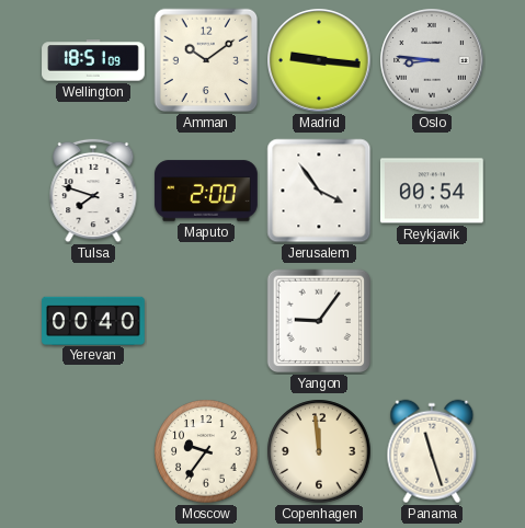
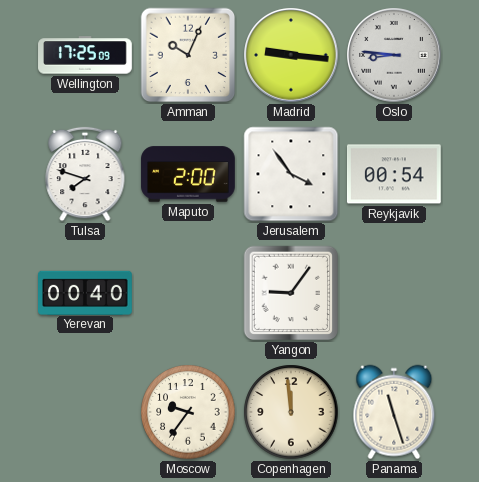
Wellington: 18:51 -> 17:25
Amman: 10:09 -> 10:04
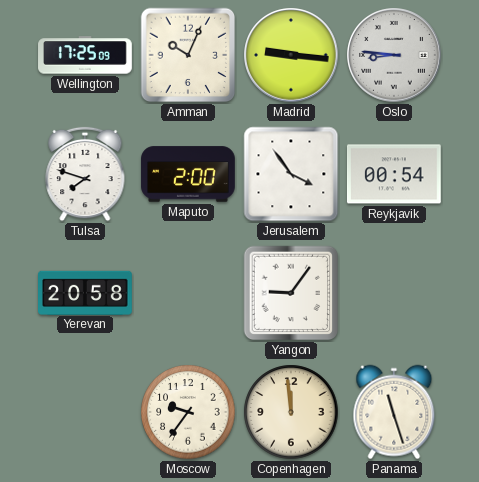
Yerevan: 00:40 -> 20:58
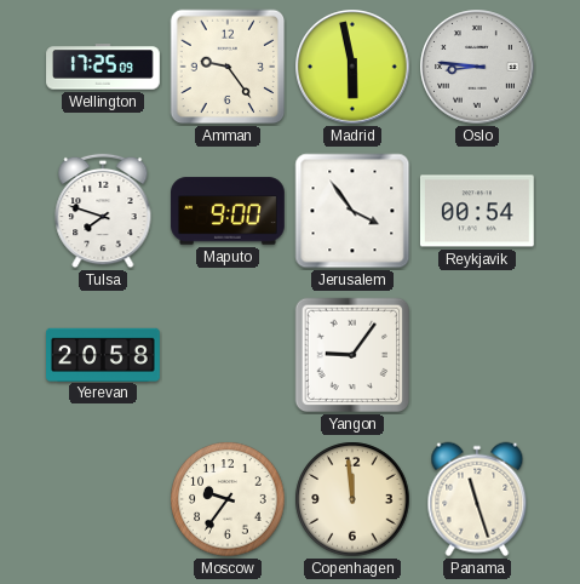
Amman: 10:04 -> 9:24
Madrid: 9:16 -> 5:58
Maputo: 2:00 -> 9:00
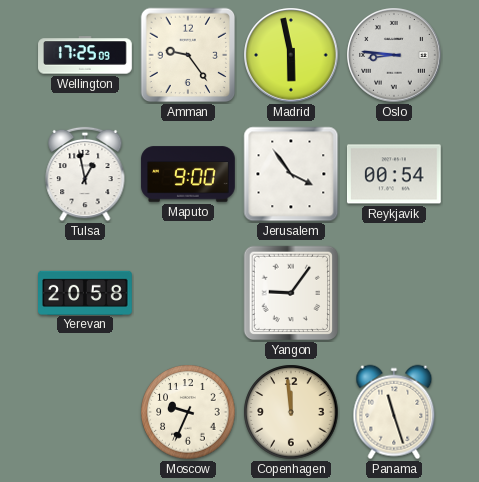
Tulsa: 7:48 -> 12:58
Moscow: 9:36 -> 9:34
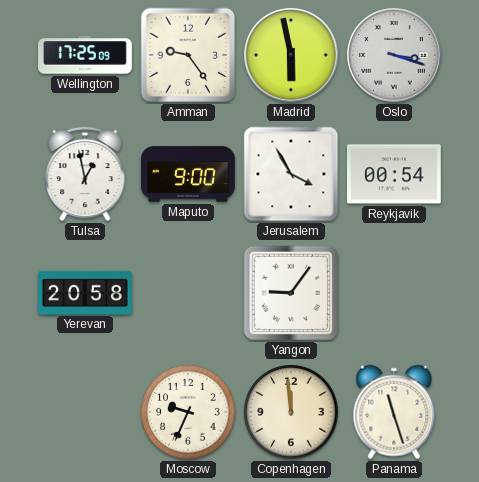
Oslo: 8:46 -> 3:18
Jerusalem: 3:54 -> 3:55
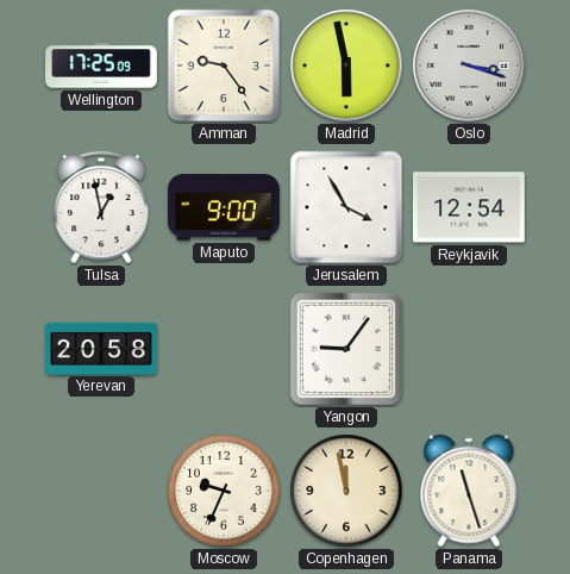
Reykjavik: 00:54 -> 12:54
Copenhagen: 11:59 -> 11:58
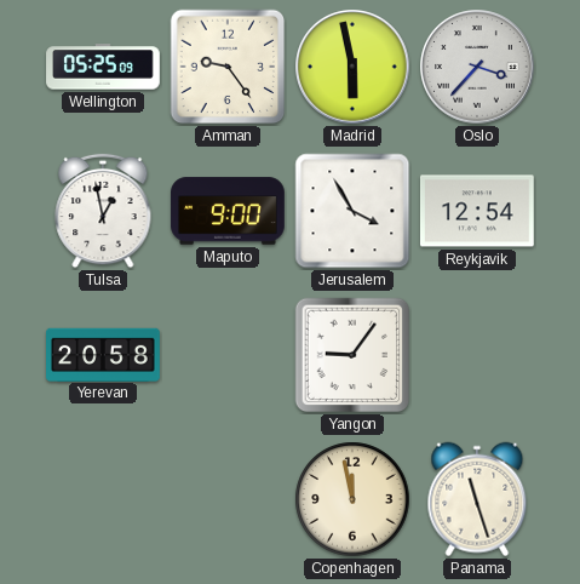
Wellington: 17:25 -> 05:25
Oslo: 3:18 -> 3:37
Moscow: 9:34 -> none
